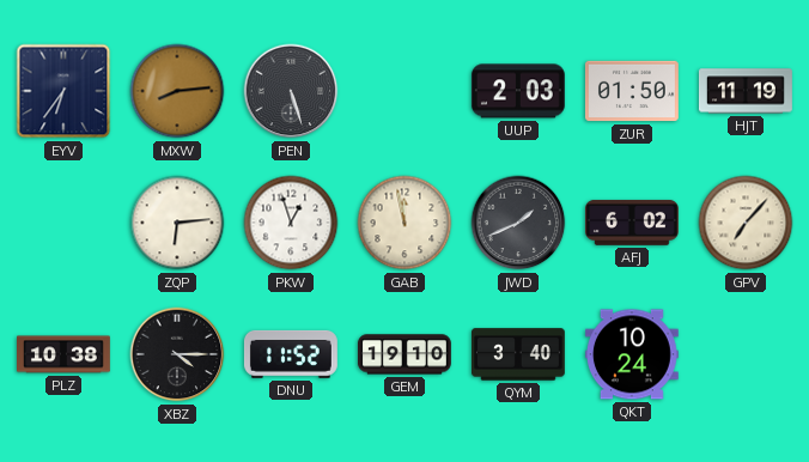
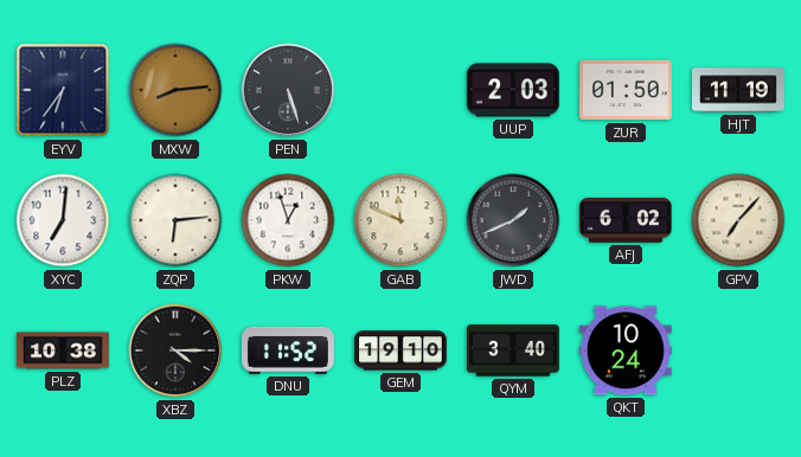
XYC: none -> 7:01
GAB: 11:58 -> 11:49
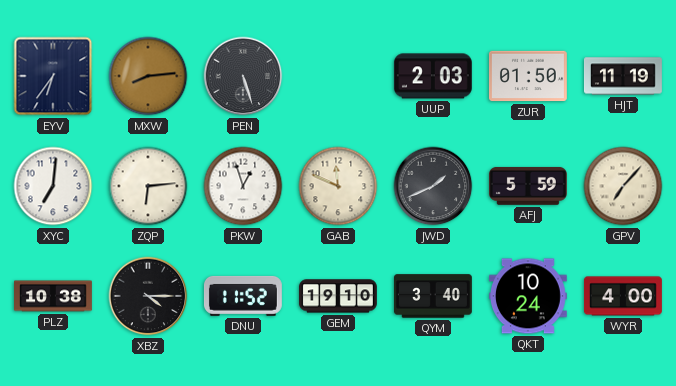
AFJ: 6:02 -> 5:59
WYR: none -> 4:00
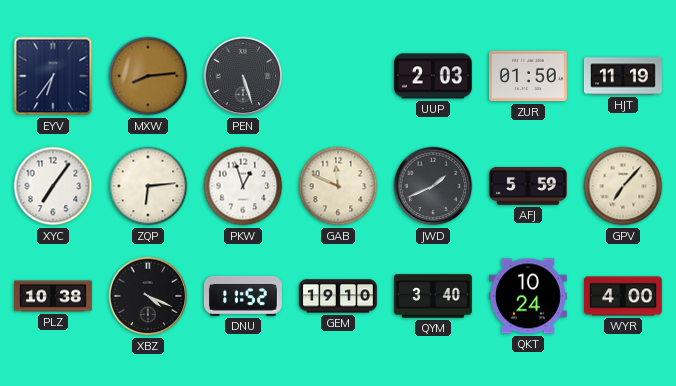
XYC: 7:01 -> 7:06
XBZ: 4:15 -> 4:19
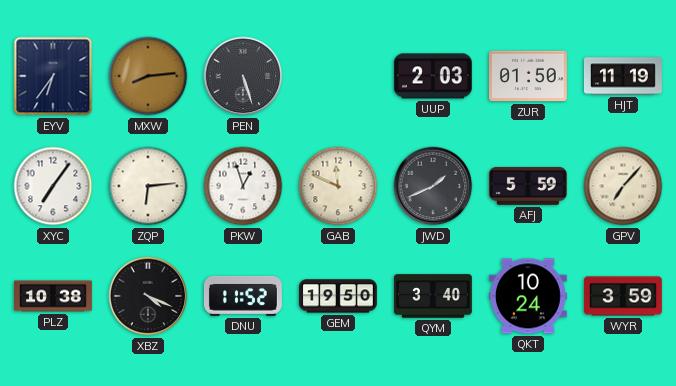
GEM: 19:10 -> 19:50
WYR: 4:00 -> 3:59
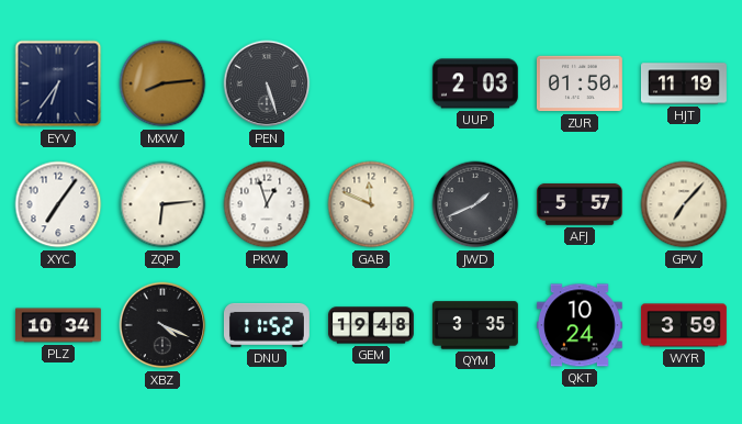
AFJ: 5:59 -> 5:57
PLZ: 10:38 -> 10:34
GEM: 19:50 -> 19:48
QYM: 3:40 -> 3:35
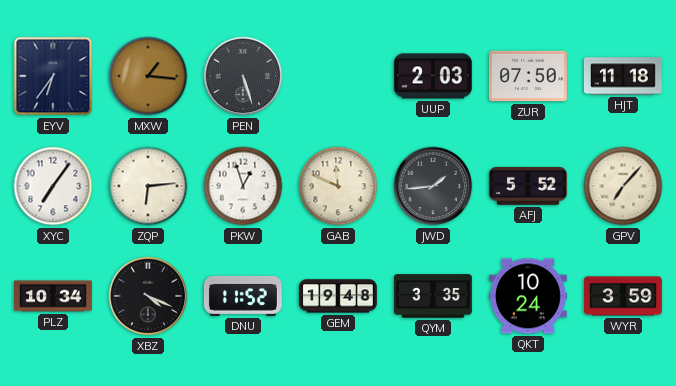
MXW: 8:14 -> 1:16
ZUR: 01:50 -> 07:50
HJT: 11:19 -> 11:18
JWD: 1:41 -> 1:44
AFJ: 5:57 -> 5:52
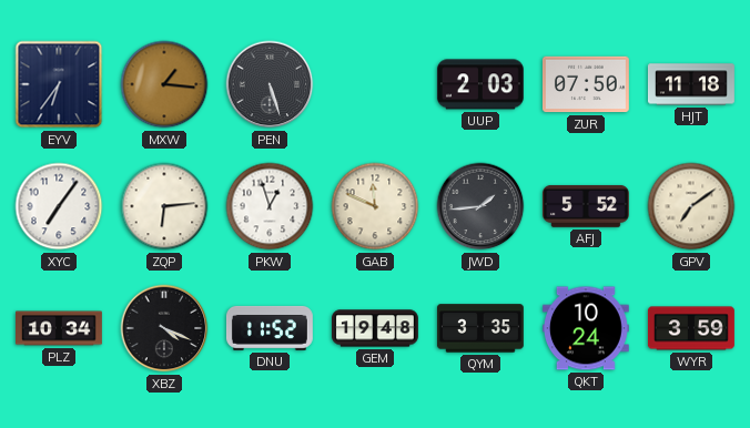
GPV: 7:07 -> 7:09
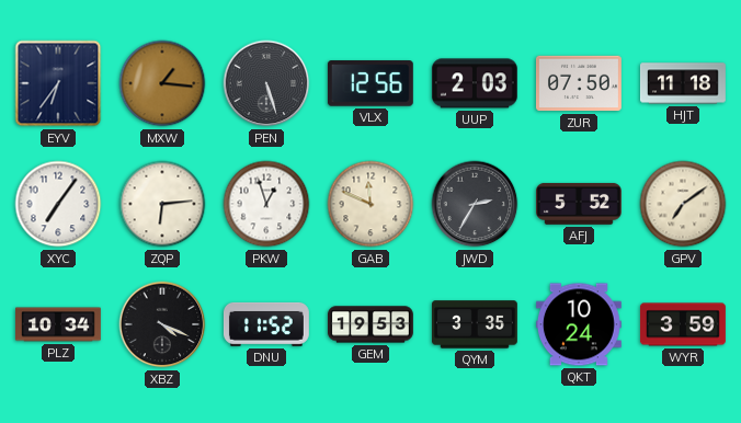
VLX: none -> 12:56
JWD: 1:44 -> 2:35
GEM: 19:48 -> 19:53
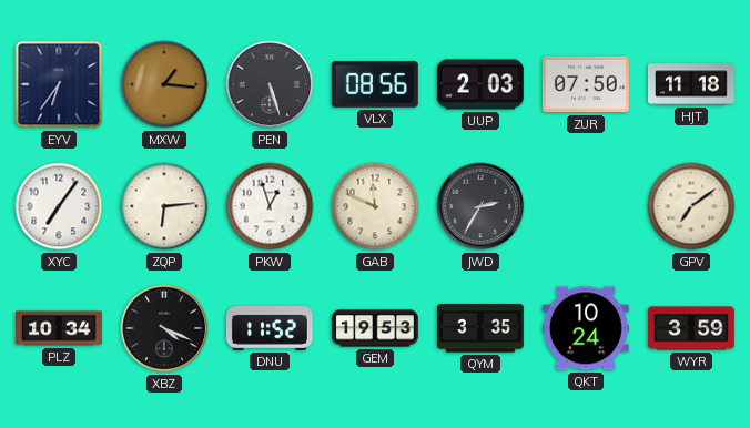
VLX: 12:56 -> 08:56
AFJ: 5:52 -> none
